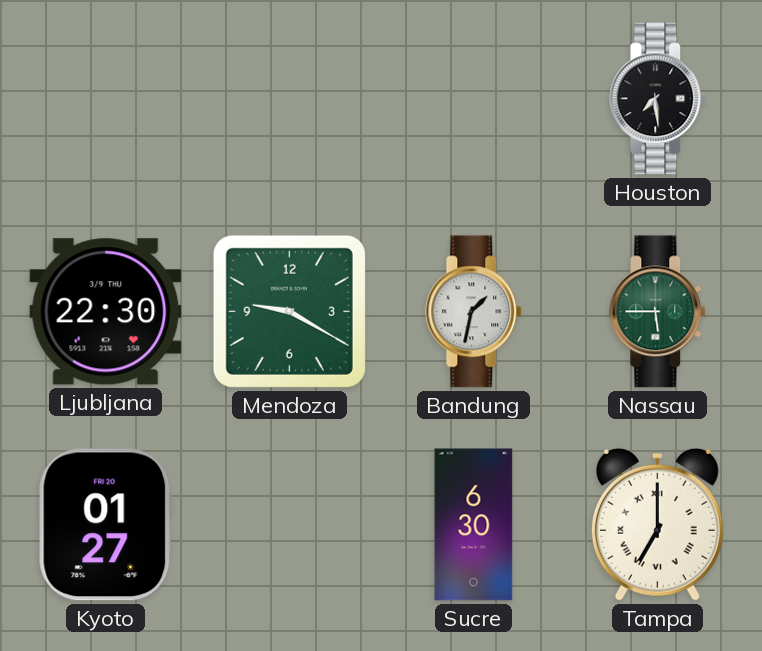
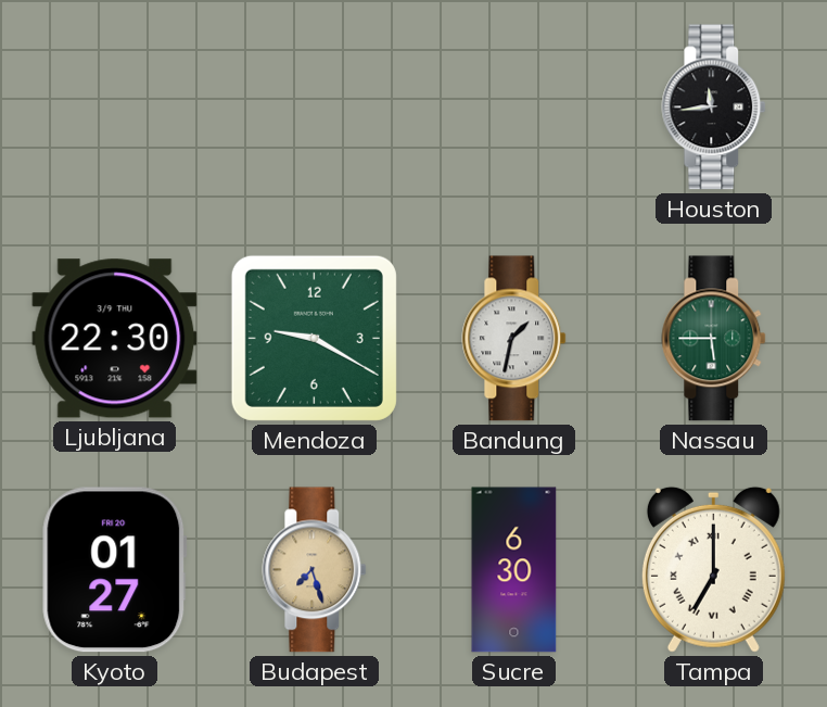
Houston: 7:29 -> 11:44
Budapest: none -> 7:27
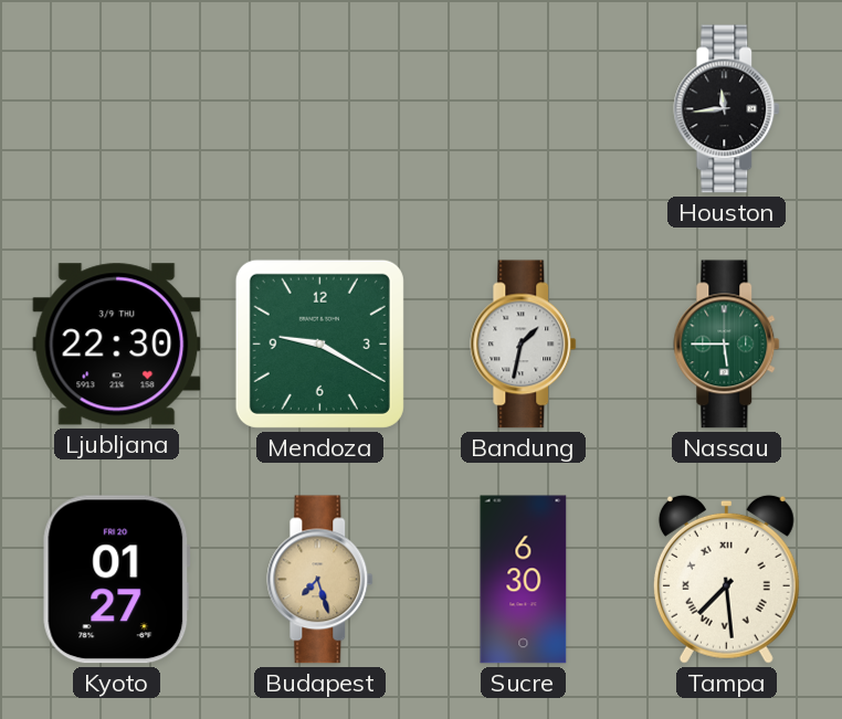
Tampa: 7:00 -> 7:29
